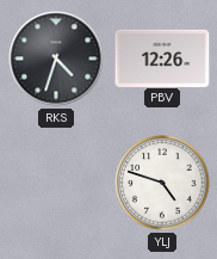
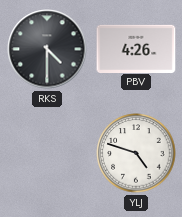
RKS: 4:33 -> 4:30
PBV: 12:26 -> 4:26
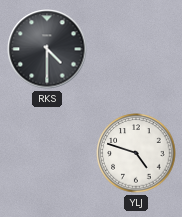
PBV: 4:26 -> none
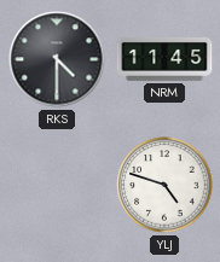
NRM: none -> 11:45
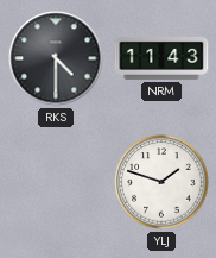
NRM: 11:45 -> 11:43
YLJ: 4:48 -> 1:48
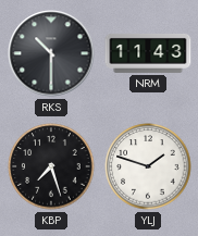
RKS: 4:30 -> 10:30
KBP: none -> 7:27
